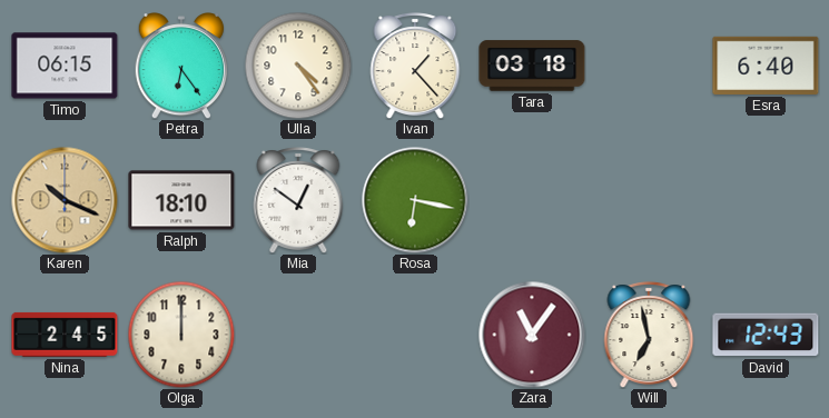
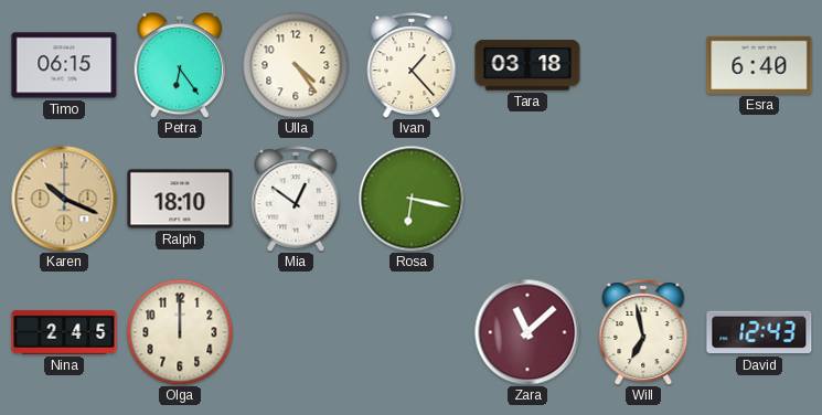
Zara: 11:06 -> 11:08
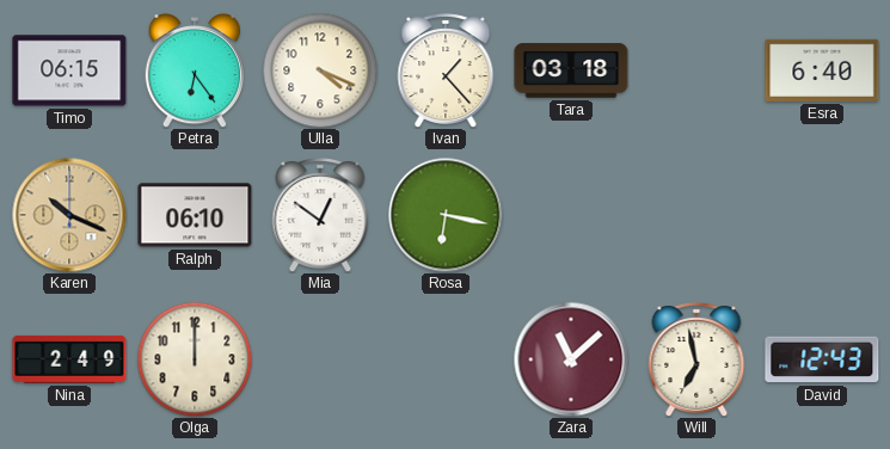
Ulla: 4:24 -> 4:19
Ralph: 18:10 -> 06:10
Nina: 2:45 -> 2:49
